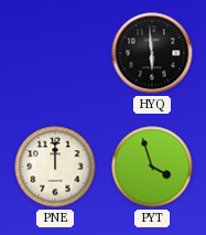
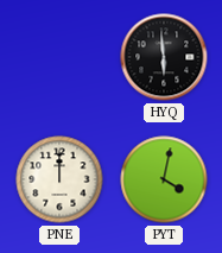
PYT: 3:57 -> 4:02
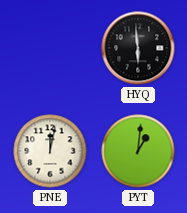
PNE: 12:00 -> 12:02
PYT: 4:02 -> 1:01
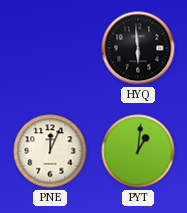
PNE: 12:02 -> 12:04
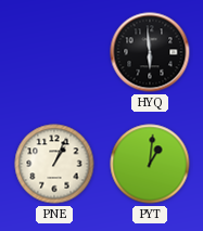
PNE: 12:04 -> 1:04
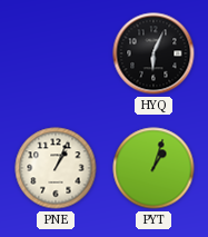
HYQ: 5:59 -> 6:04
PYT: 1:01 -> 1:03
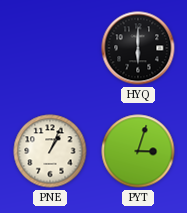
HYQ: 6:04 -> 6:00
PYT: 1:03 -> 3:03
